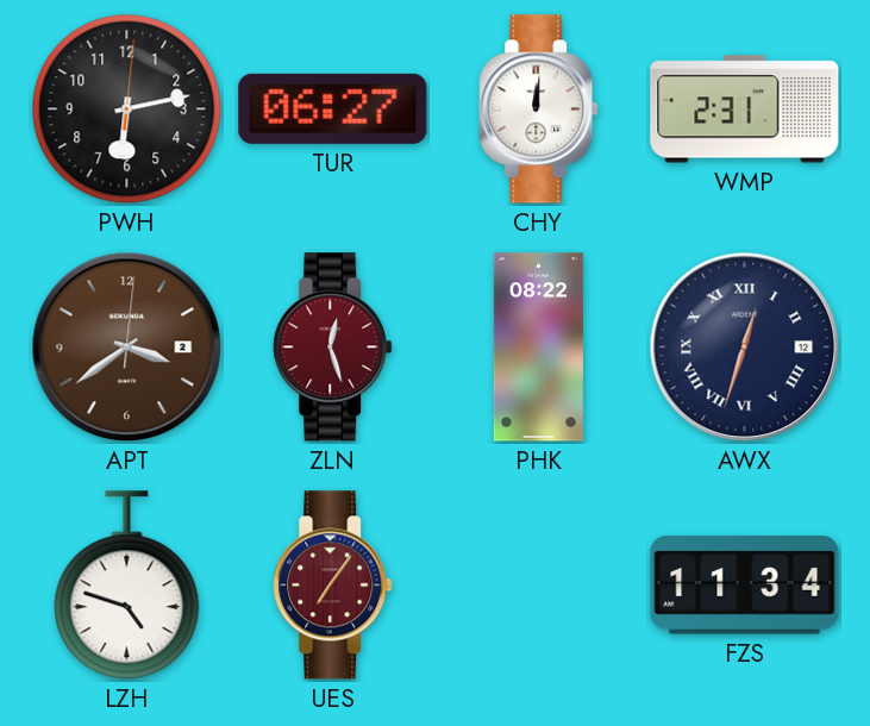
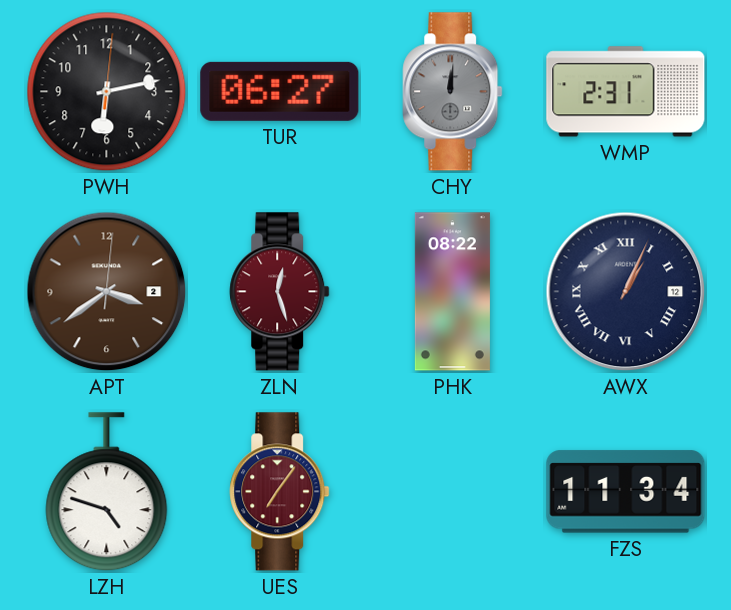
CHY dial: white -> grey
AWX: 12:33 -> 1:04
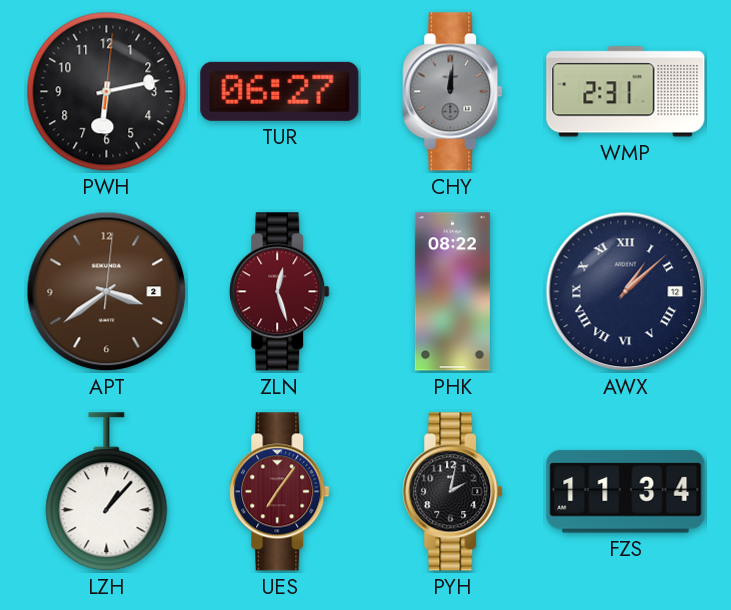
AWX: 1:04 -> 1:08
LZH: 4:48 -> 1:07
PYH: none -> 2:02
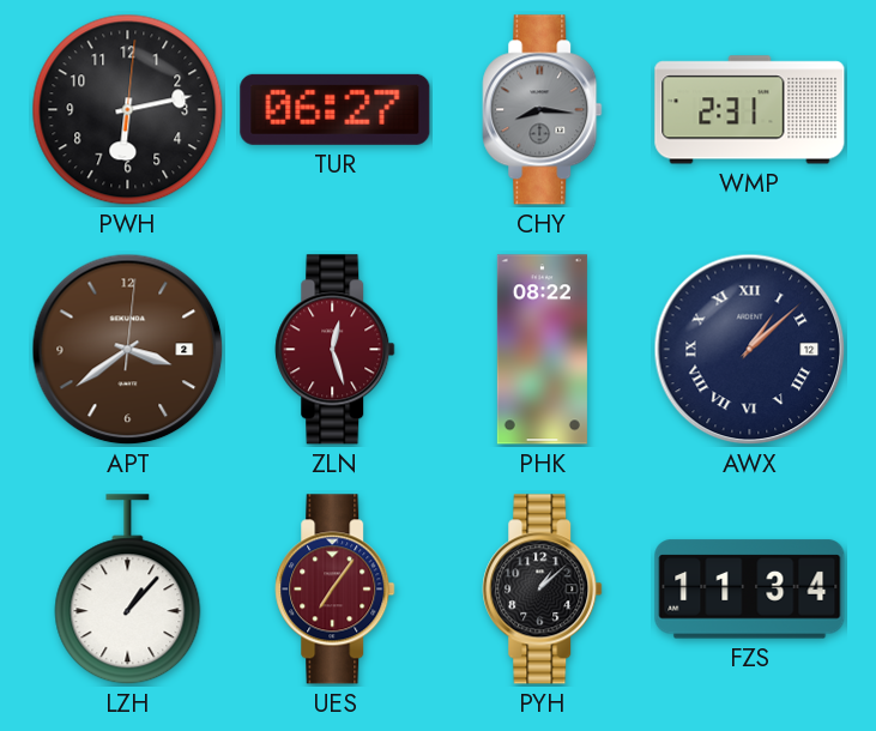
CHY: 12:01 -> 8:16
PYH: 2:02 -> 1:08
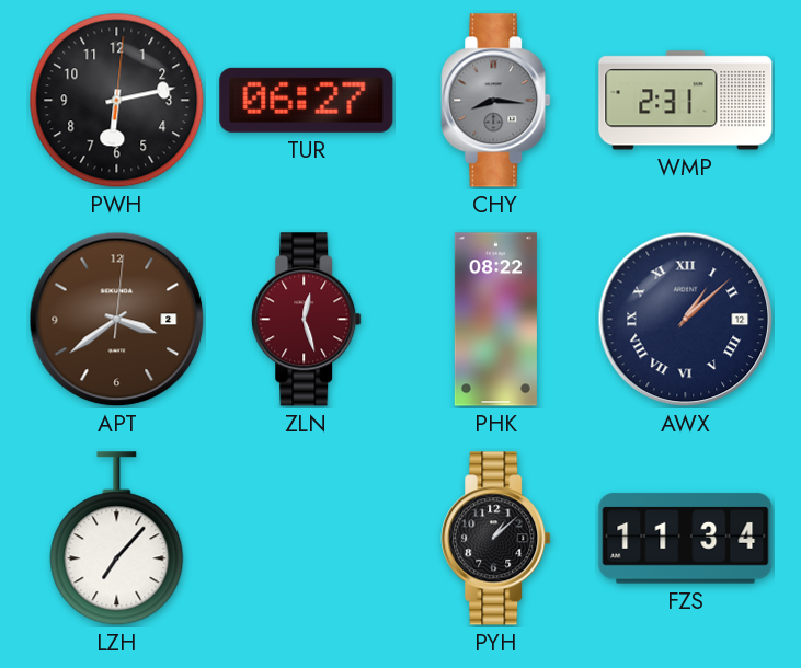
LZH: 1:07 -> 7:07
UES: 7:06 -> none
